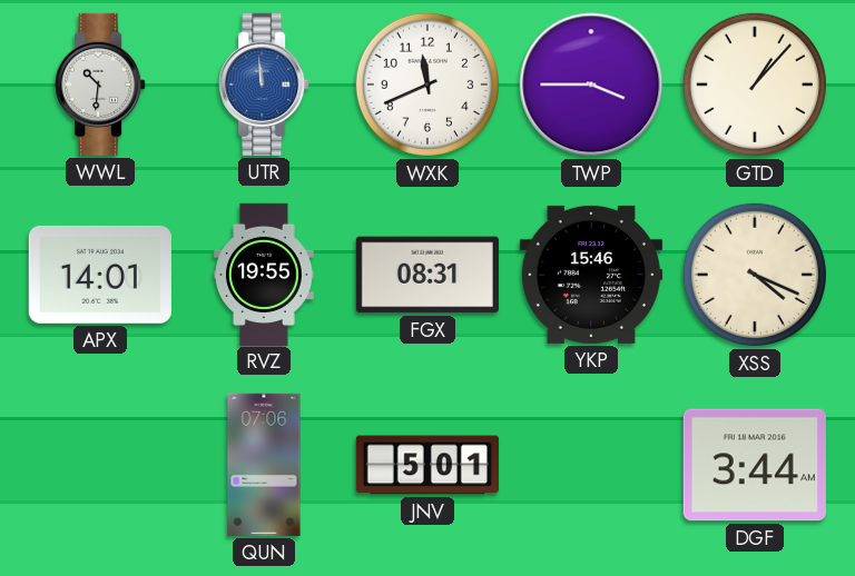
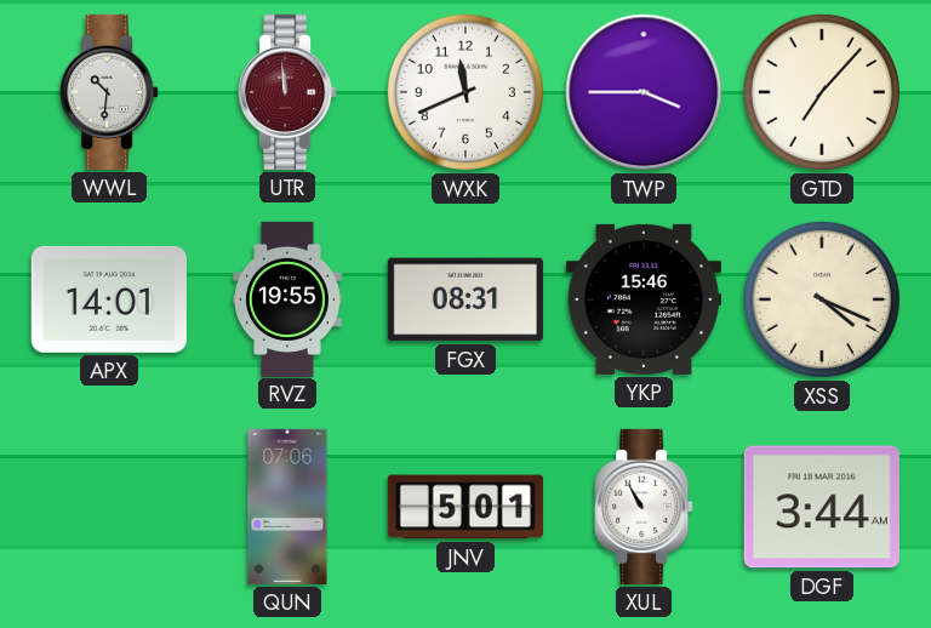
UTR dial: blue -> burgundy
GTD: 1:07 -> 7:07
XUL: none -> 10:55
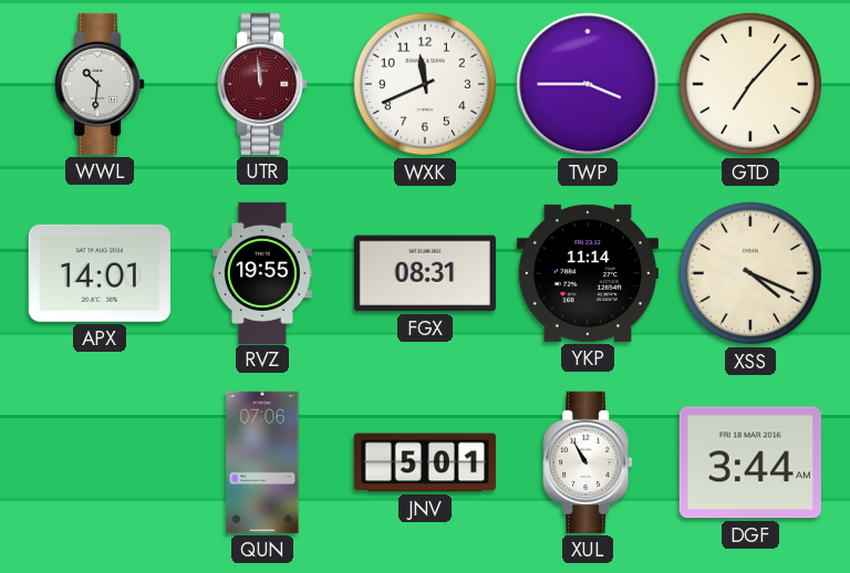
YKP: 15:46 -> 11:14
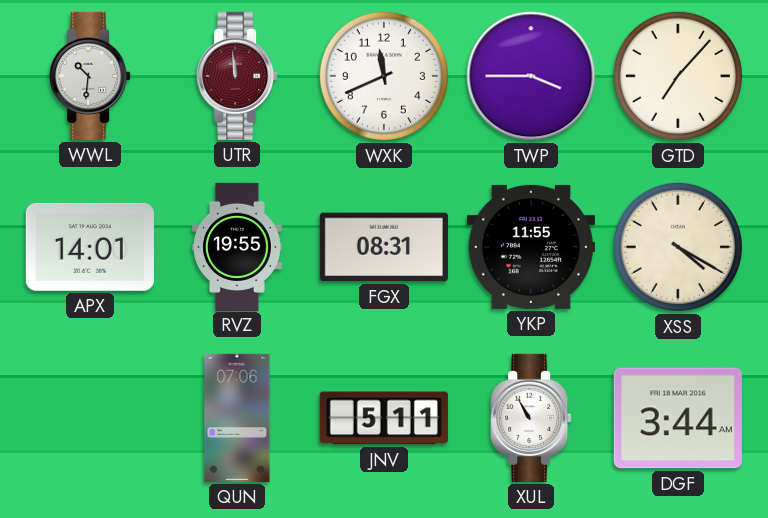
YKP: 11:14 -> 11:55
XSS: 4:19 -> 4:20
JNV: 5:01 -> 5:11
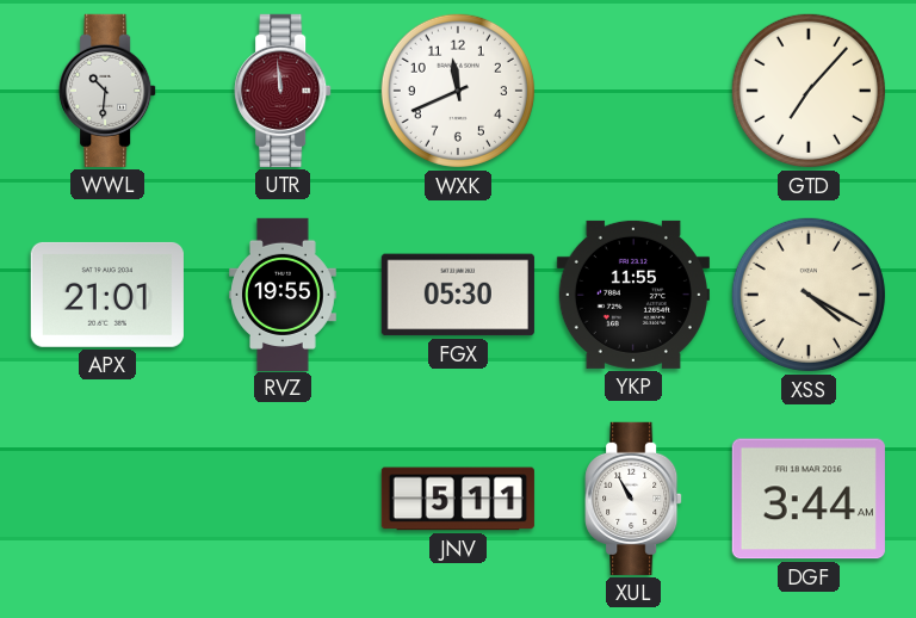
TWP: 3:45 -> none
APX: 14:01 -> 21:01
FGX: 08:31 -> 05:30
QUN: 07:06 -> none
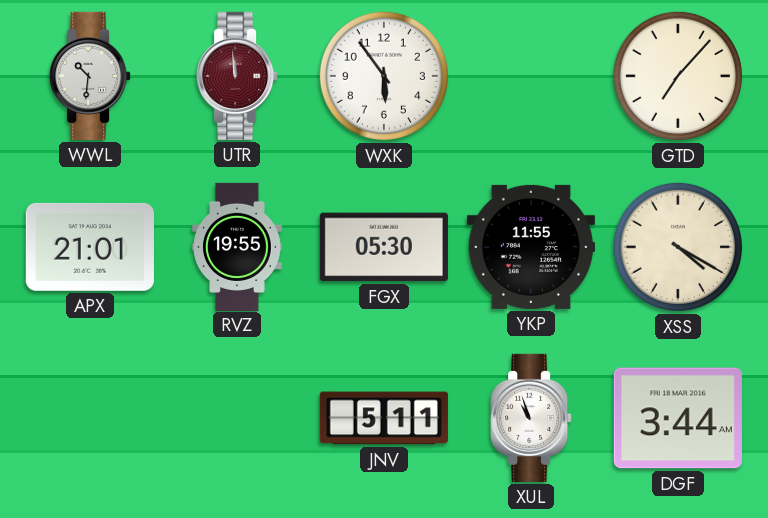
WXK: 11:41 -> 5:54
XUL: 10:55 -> 10:57
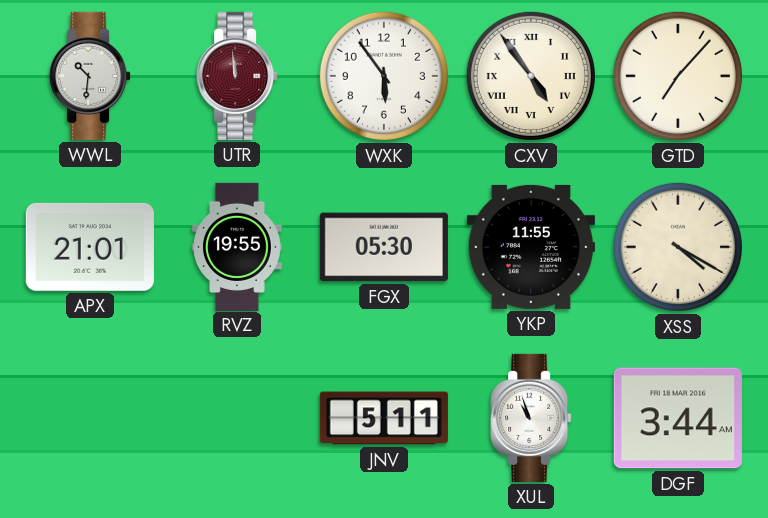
CXV: none -> 4:54
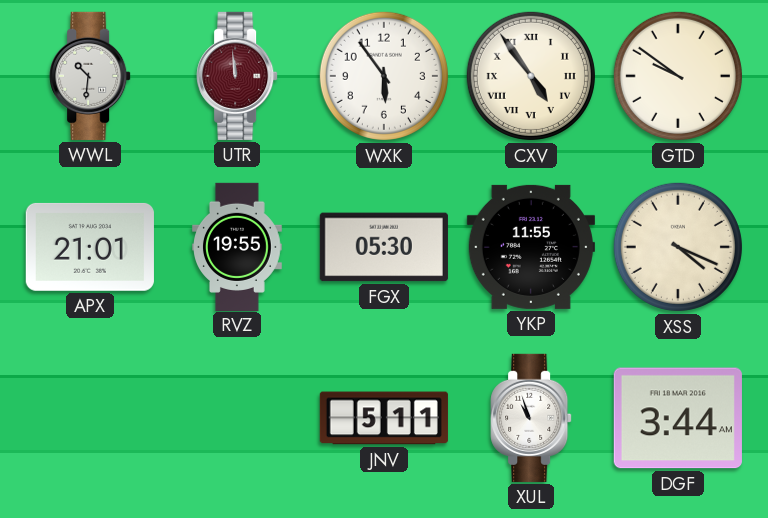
GTD: 7:07 -> 9:51
XSS: 4:20 -> 4:19
